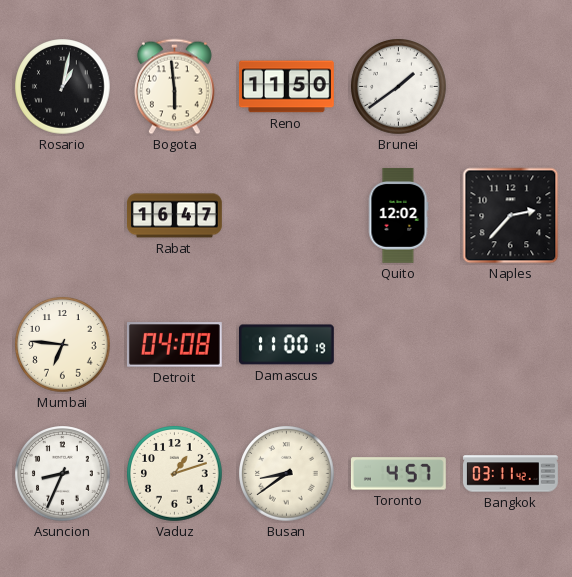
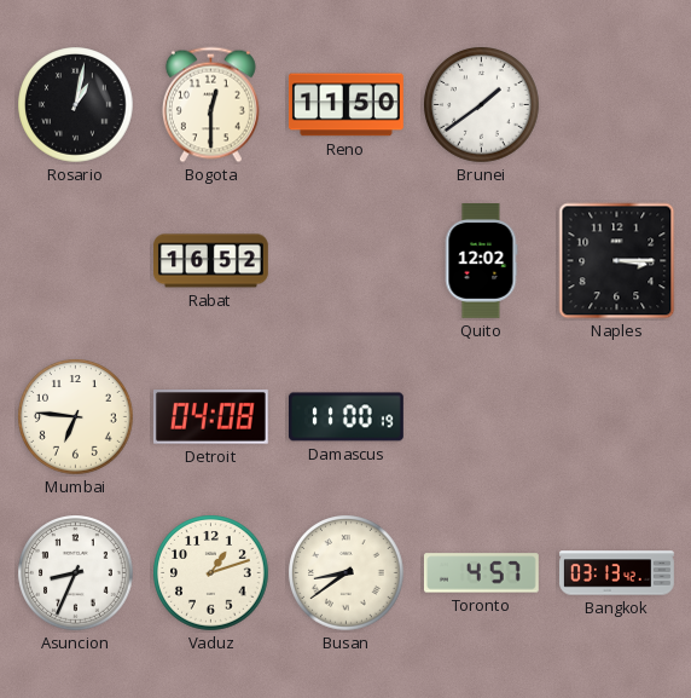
Bogota: 5:59 -> 12:30
Rabat: 16:47 -> 16:52
Naples: 2:37 -> 3:15
Bangkok: 03:11 -> 03:13
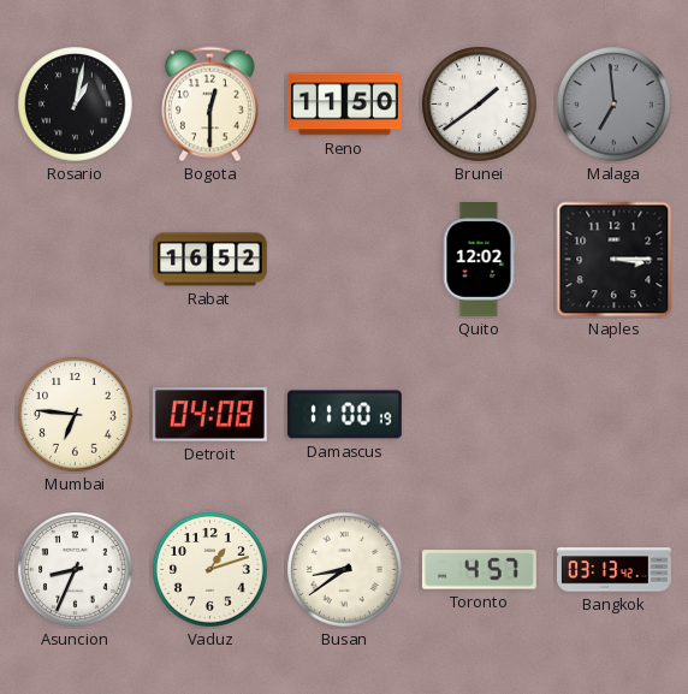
Malaga: none -> 6:59
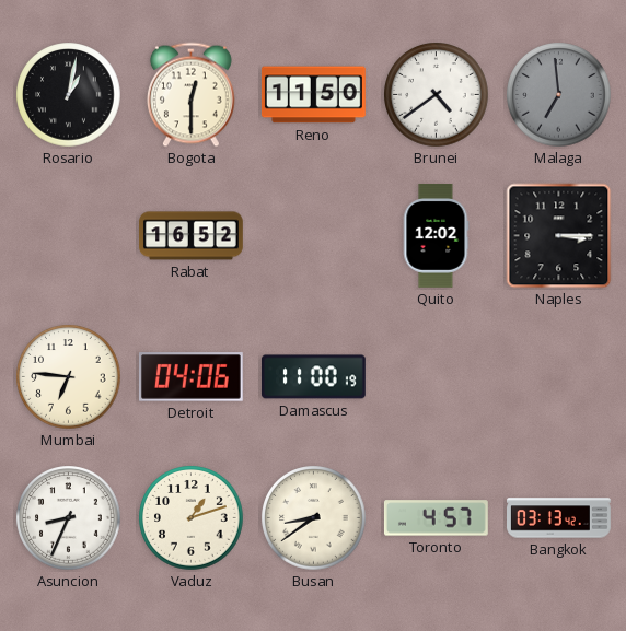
Brunei: 1:39 -> 4:39
Detroit: 04:08 -> 04:06
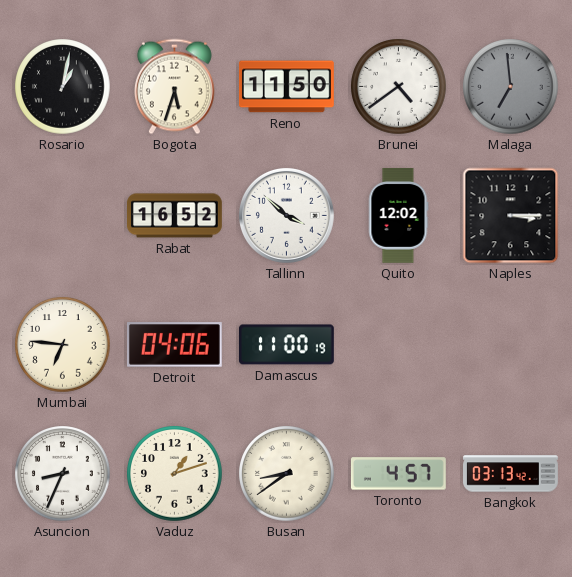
Bogota: 12:30 -> 5:33
Tallinn: none -> 3:52
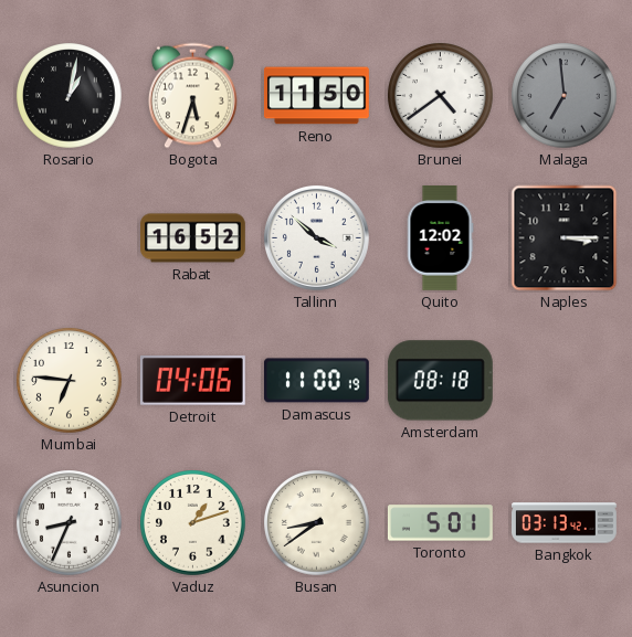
Amsterdam: none -> 08:18
Toronto: 4:57 -> 5:01
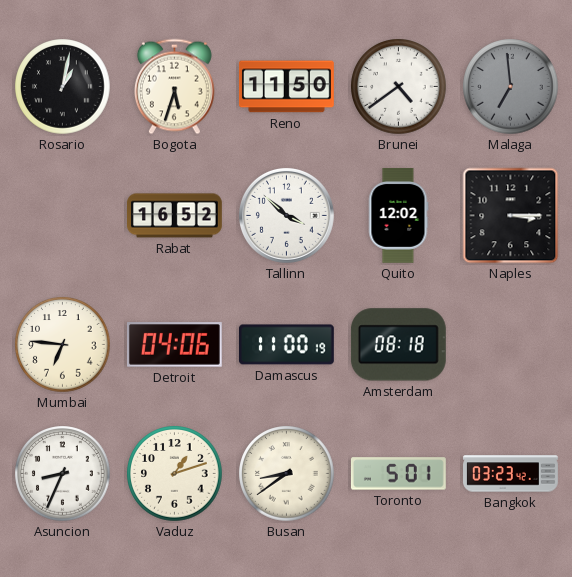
Bangkok: 03:13 -> 03:23
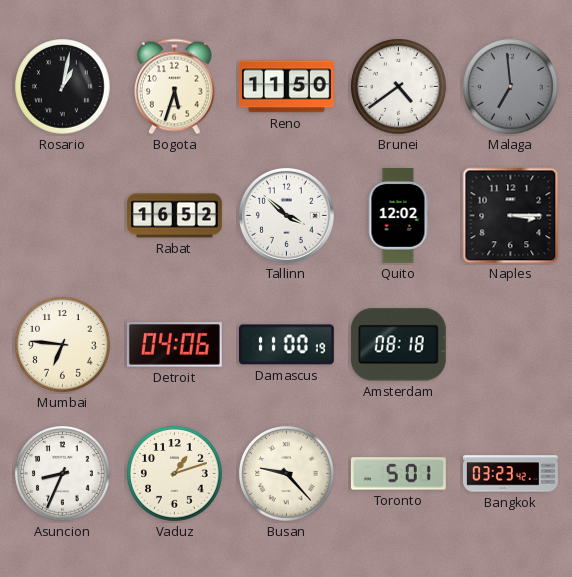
Busan: 8:39 -> 9:23
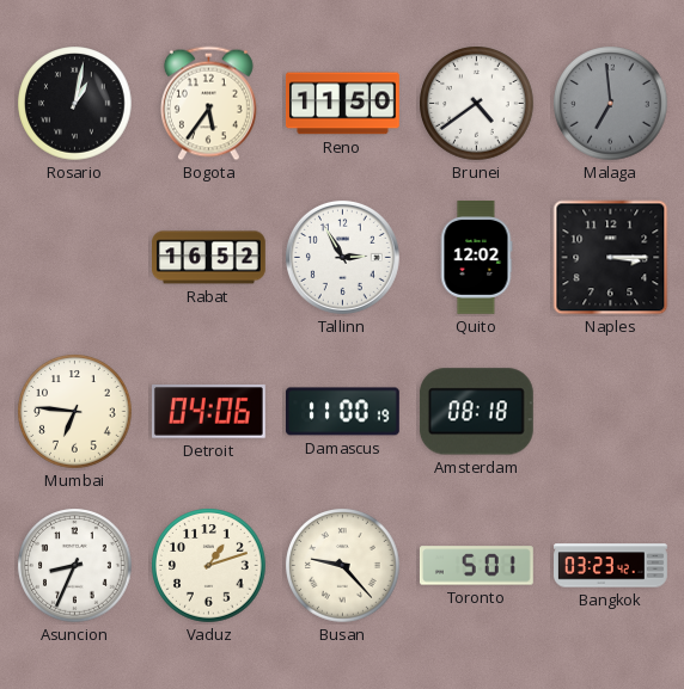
Bogota: 5:33 -> 5:36
Tallinn: 3:52 -> 2:55
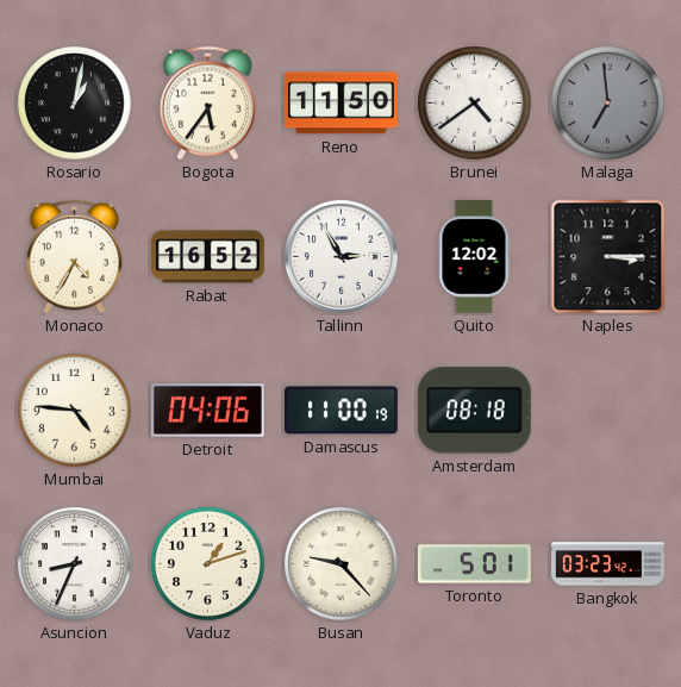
Monaco: none -> 4:35
Mumbai: 6:46 -> 4:46
